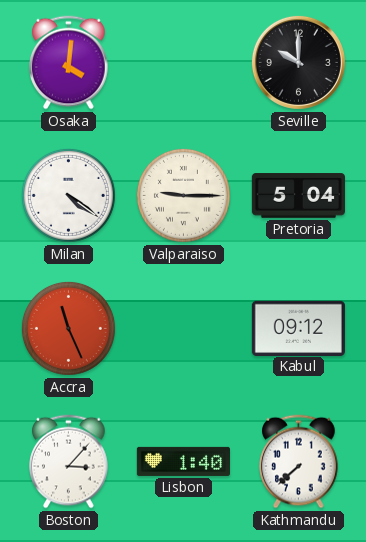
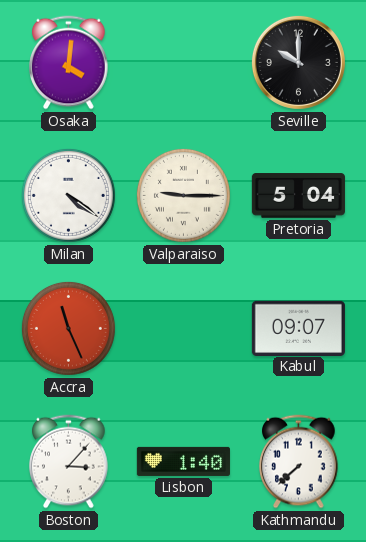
Kabul: 09:12 -> 09:07
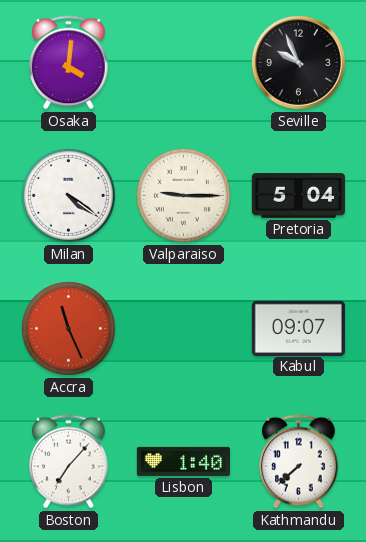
Seville: 10:00 -> 9:56
Boston: 3:07 -> 7:07
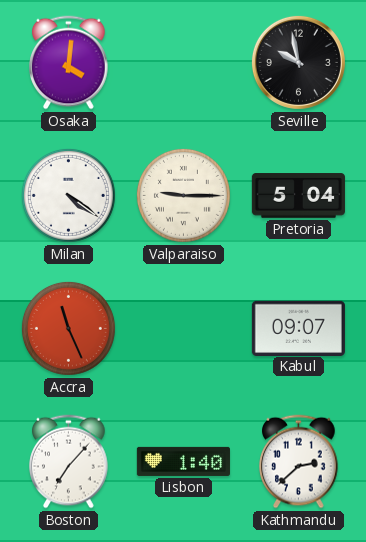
Seville: 9:56 -> 9:58
Kathmandu: 7:38 -> 2:38
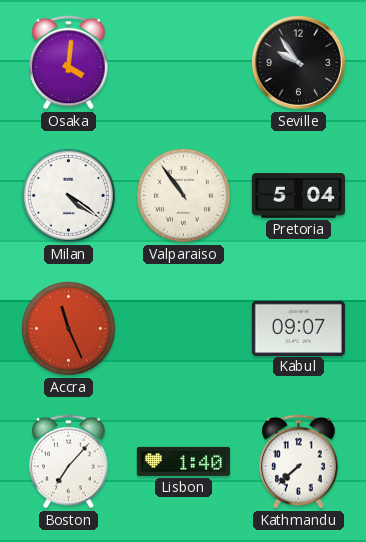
Seville: 9:58 -> 9:54
Valparaiso: 9:15 -> 10:54
Kathmandu: 2:38 -> 7:38
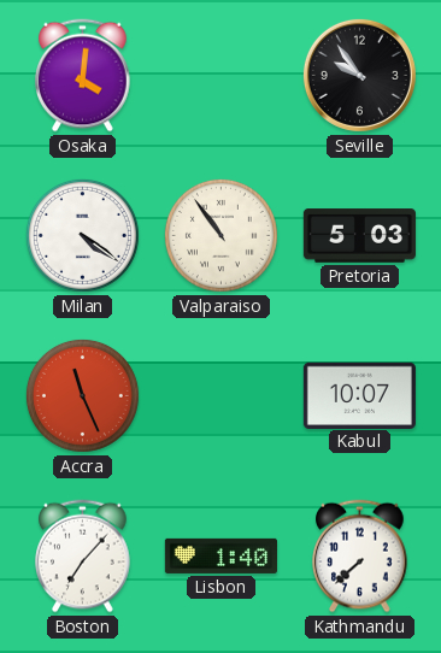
Pretoria: 5:04 -> 5:03
Kabul: 09:07 -> 10:07
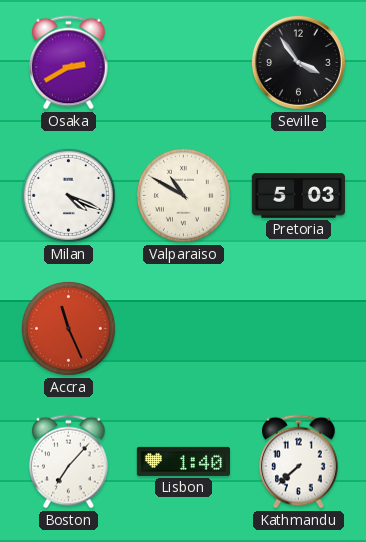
Osaka: 4:01 -> 2:40
Seville: 9:54 -> 3:54
Milan: 4:21 -> 4:19
Valparaiso: 10:54 -> 10:50
Kabul: 10:07 -> none
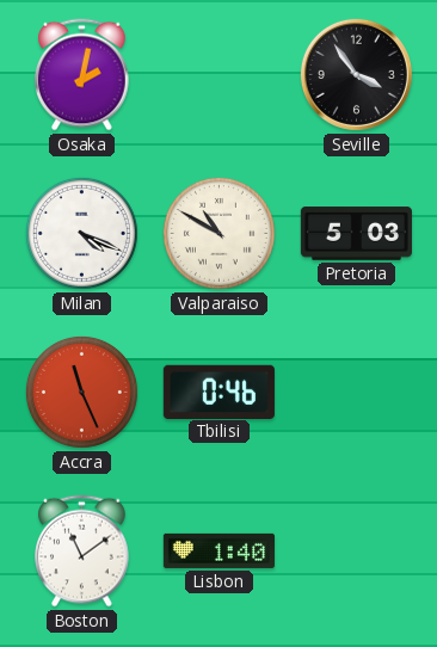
Osaka: 2:40 -> 2:02
Tbilisi: none -> 0:46
Boston: 7:07 -> 11:09
Kathmandu: 7:38 -> none
